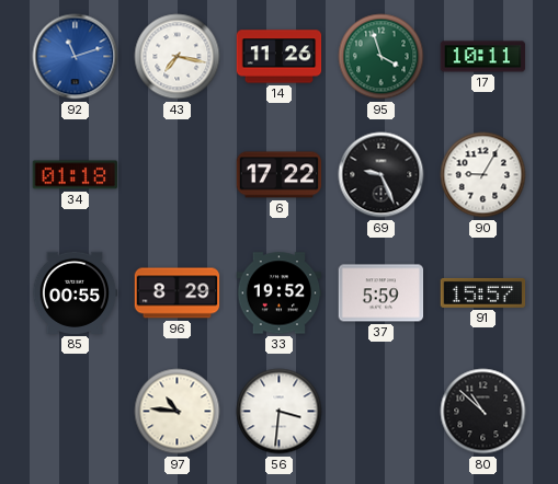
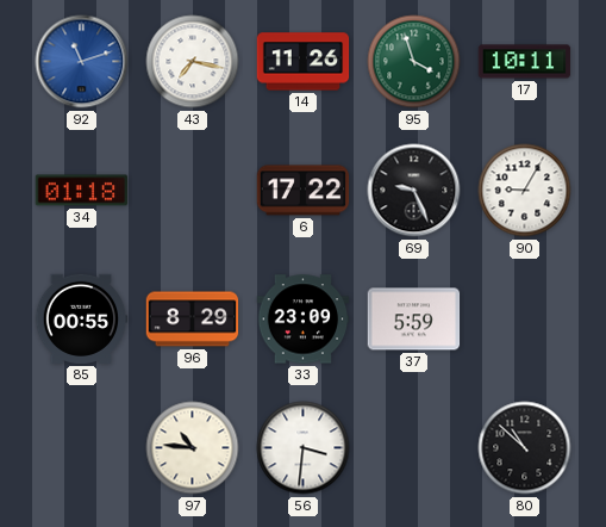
33: 19:52 -> 23:09
91: 15:57 -> none
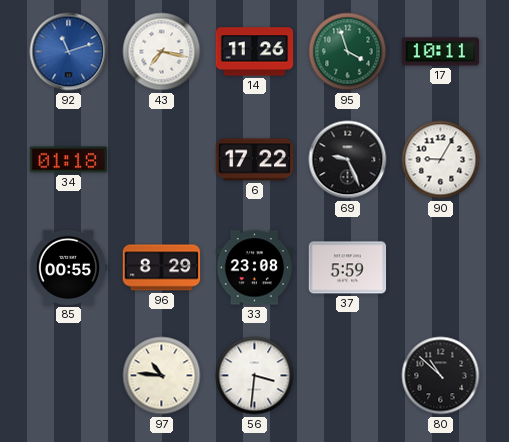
33: 23:09 -> 23:08
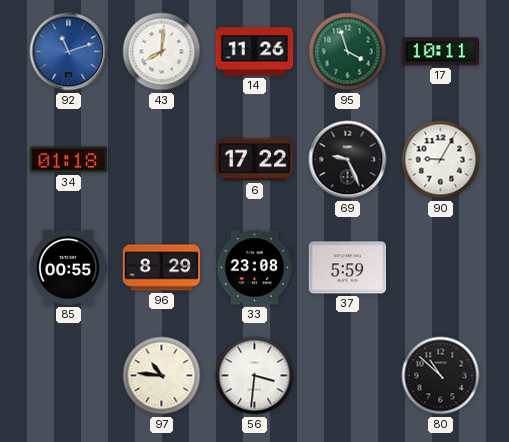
43: 7:17 -> 8:01
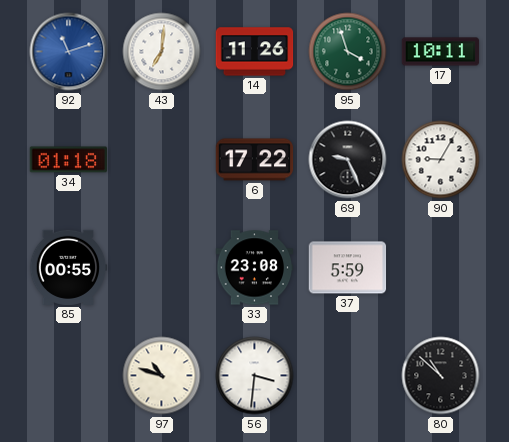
43: 8:01 -> 7:01
96: 8:29 -> none
97: 10:46 -> 10:48
